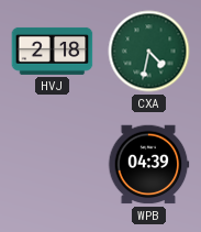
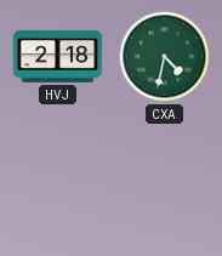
WPB: 04:39 -> none
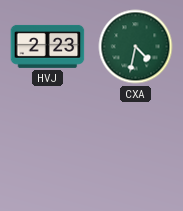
HVJ: 2:18 -> 2:23
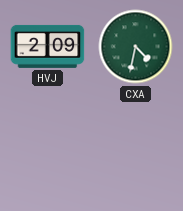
HVJ: 2:23 -> 2:09
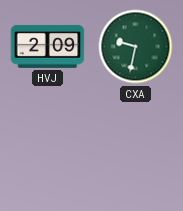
CXA: 4:32 -> 9:32
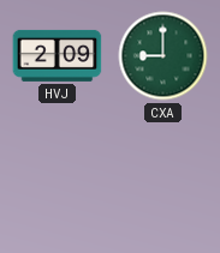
CXA: 9:32 -> 9:00
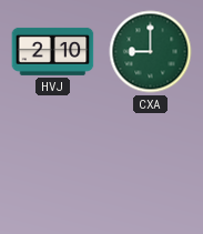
HVJ: 2:09 -> 2:10
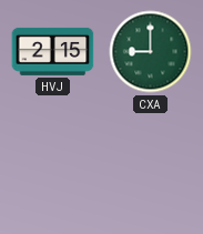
HVJ: 2:10 -> 2:15
